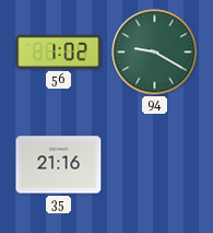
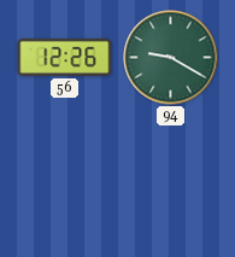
56: 1:02 -> 12:26
35: 21:16 -> none
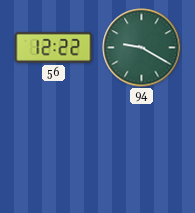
56: 12:26 -> 12:22
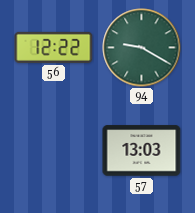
57: none -> 13:03
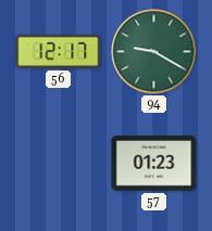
56: 12:22 -> 12:17
57: 13:03 -> 01:23
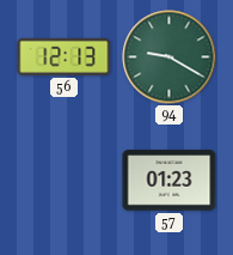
56: 12:17 -> 12:13
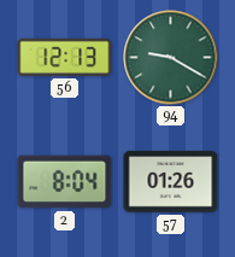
2: none -> 8:04
57: 01:23 -> 01:26
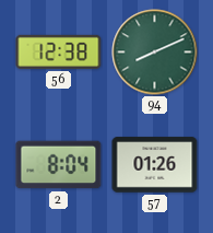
56: 12:13 -> 12:38
94: 9:20 -> 8:11
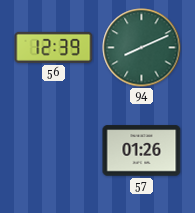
56: 12:38 -> 12:39
2: 8:04 -> none
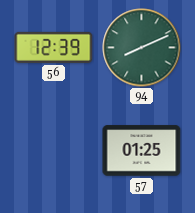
57: 01:26 -> 01:25
